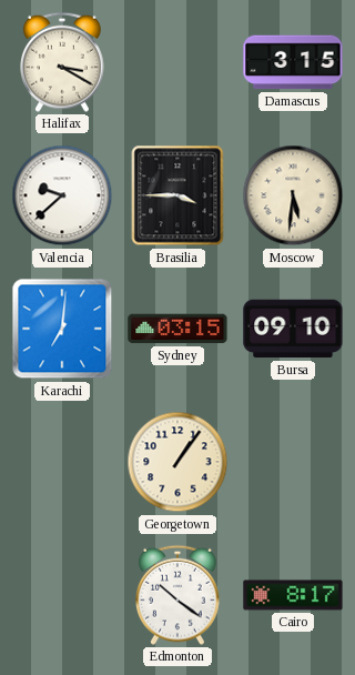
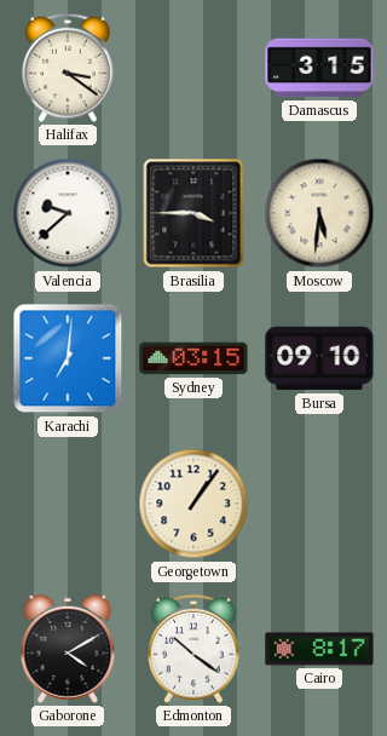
Halifax: 3:20 -> 3:21
Gaborone: none -> 4:10
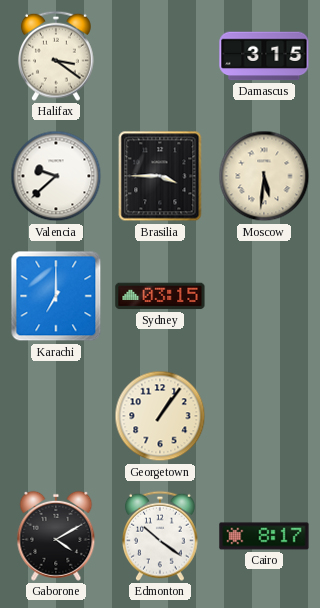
Karachi: 7:01 -> 7:00
Bursa: 09:10 -> none
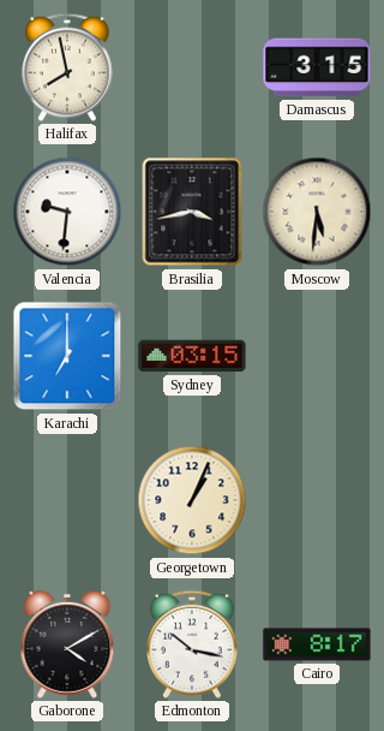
Halifax: 3:21 -> 7:58
Valencia: 9:38 -> 9:31
Brasilia: 3:45 -> 3:43
Georgetown: 1:06 -> 1:04
Edmonton: 10:21 -> 10:17
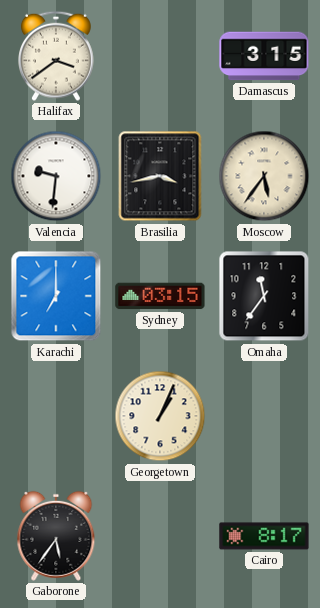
Halifax: 7:58 -> 3:39
Moscow: 5:31 -> 5:36
Omaha: none -> 11:36
Gaborone: 4:10 -> 5:36
Edmonton: 10:17 -> none
